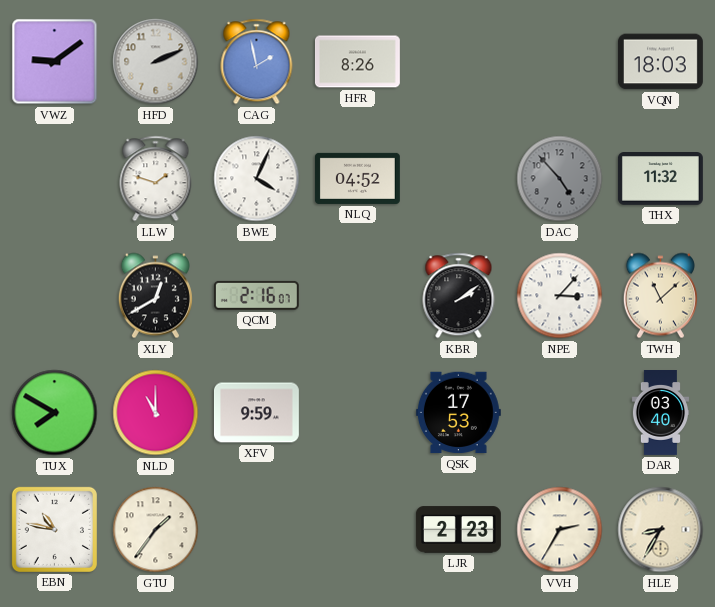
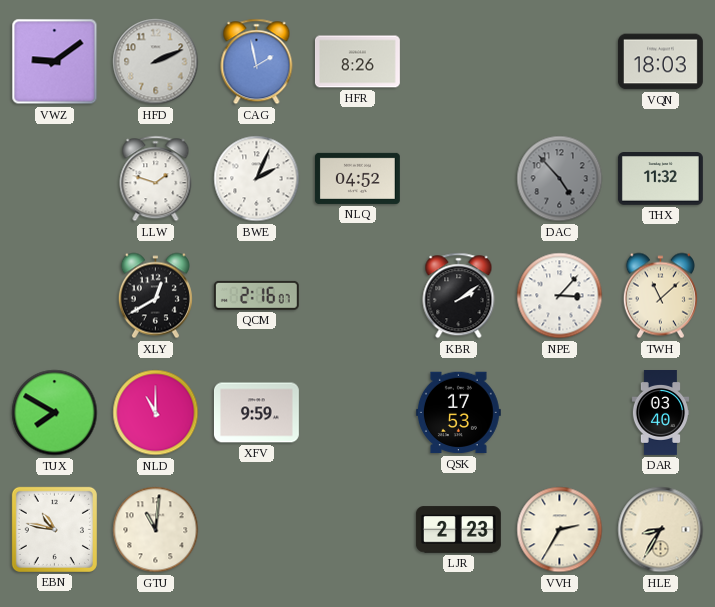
BWE: 4:04 -> 2:04
GTU: 1:36 -> 11:01
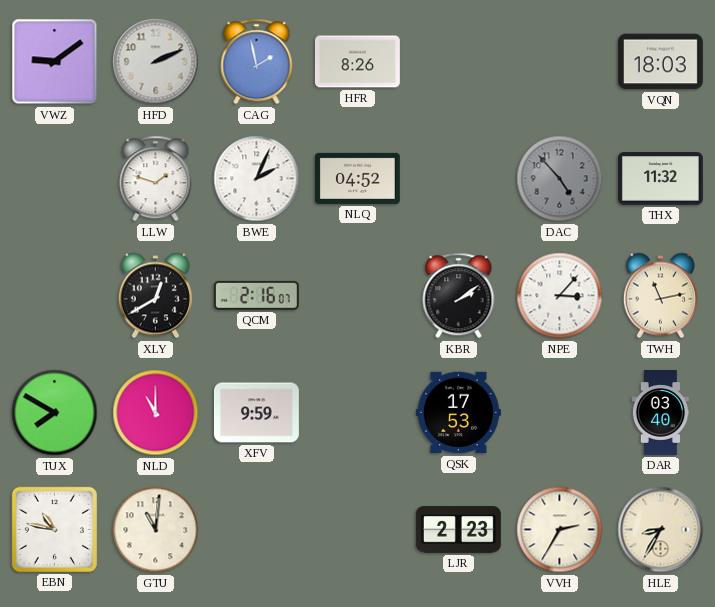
TWH: 11:08 -> 11:13
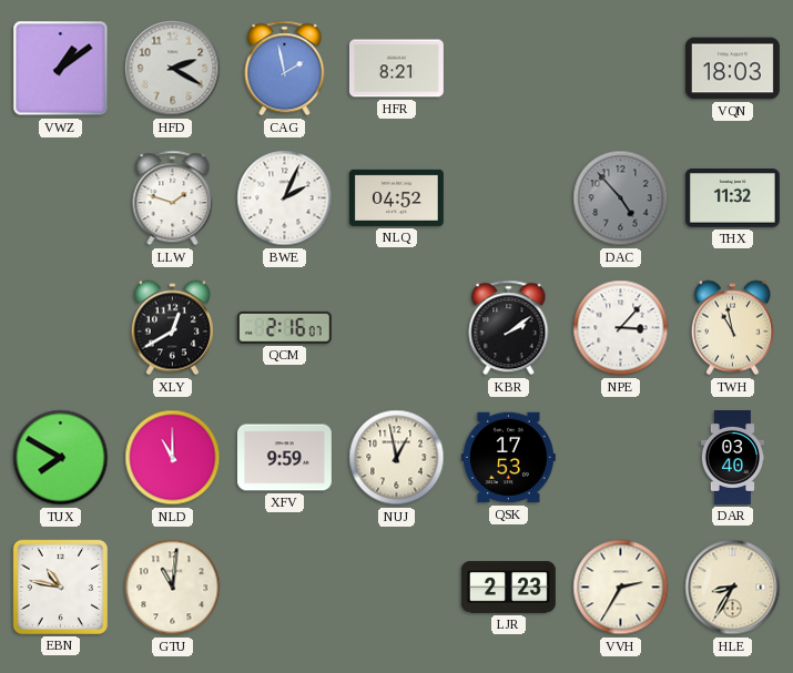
VWZ: 9:09 -> 1:09
HFD: 2:11 -> 2:20
HFR: 8:26 -> 8:21
TWH: 11:13 -> 10:58
NUJ: none -> 12:58
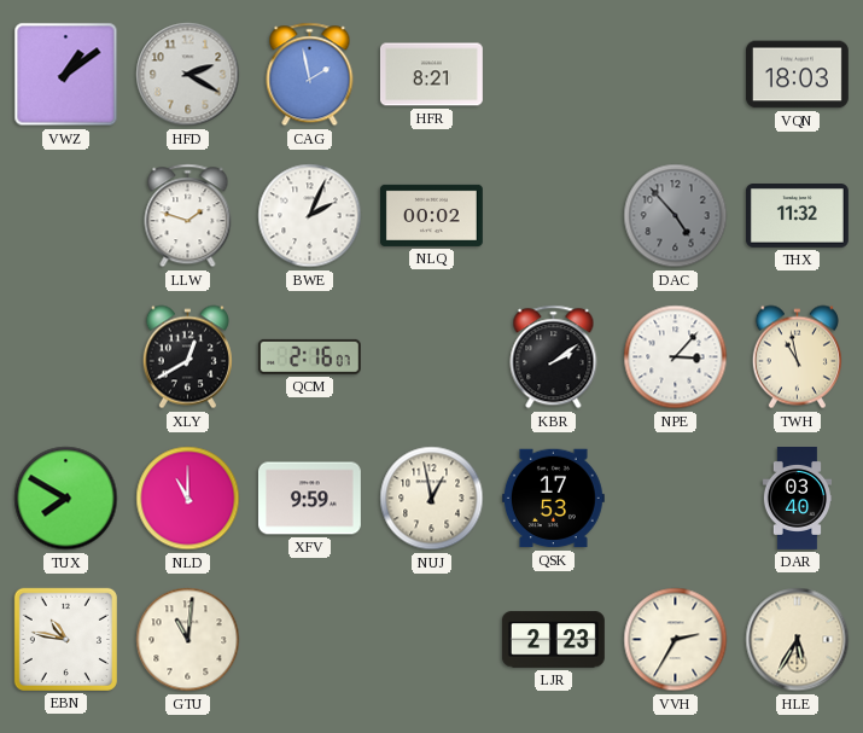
NLQ: 04:52 -> 00:02
HLE: 8:35 -> 5:35
